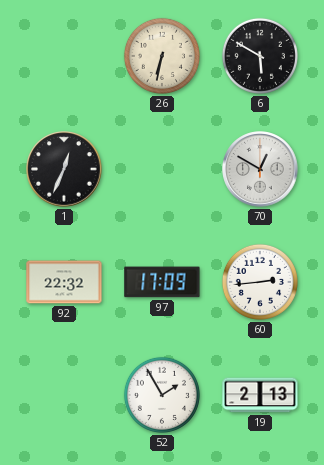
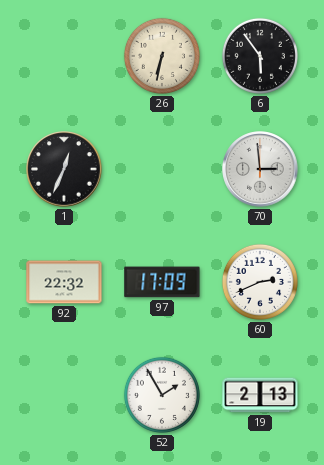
6: 5:50 -> 5:54
70: 12:50 -> 2:59
60: 2:44 -> 2:41
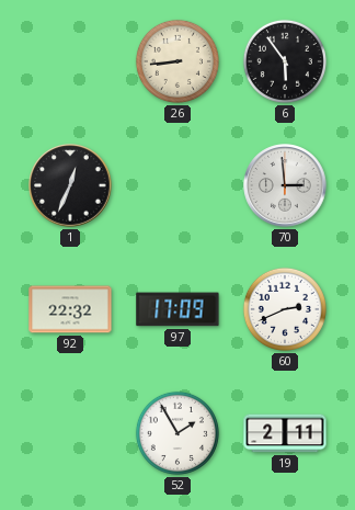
26: 6:32 -> 8:44
19: 2:13 -> 2:11
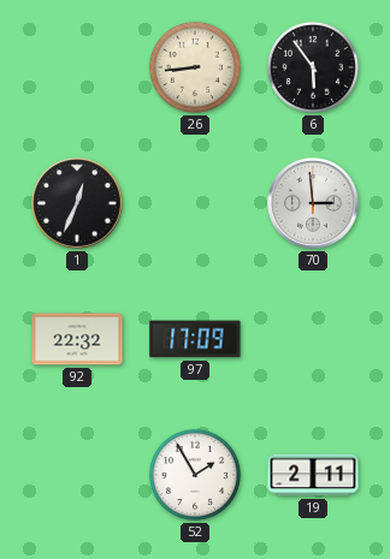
60: 2:41 -> none
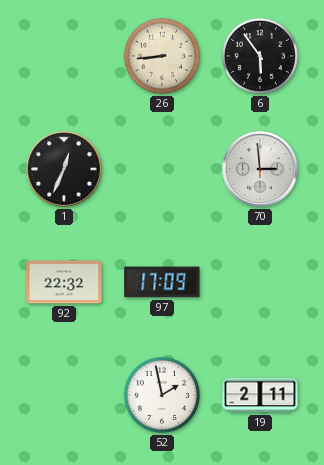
52: 1:55 -> 1:58
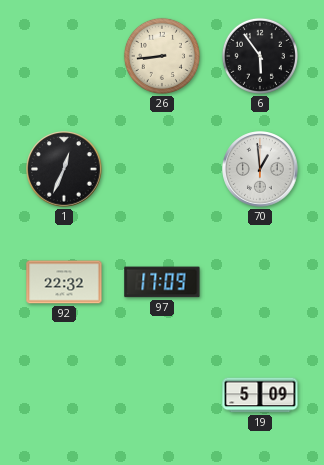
70: 2:59 -> 12:59
52: 1:58 -> none
19: 2:11 -> 5:09
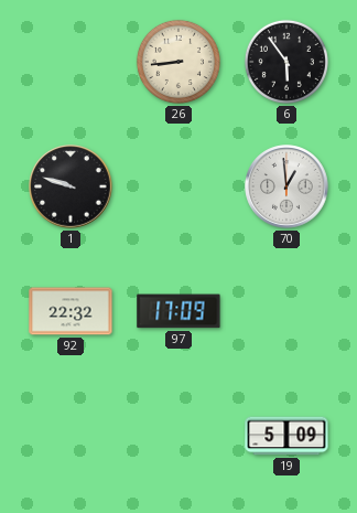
1: 12:34 -> 9:48
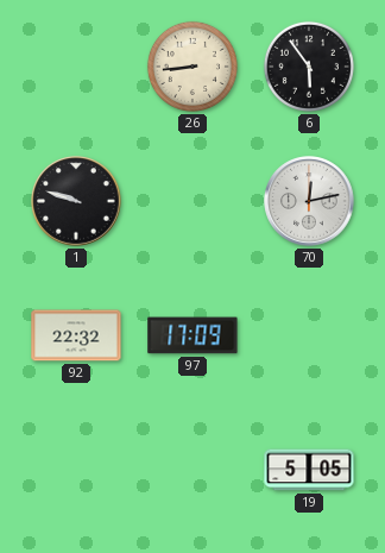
70: 12:59 -> 12:13
19: 5:09 -> 5:05
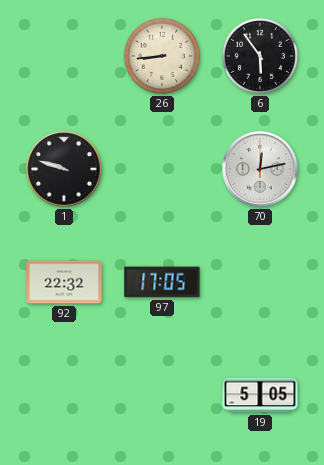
97: 17:09 -> 17:05
